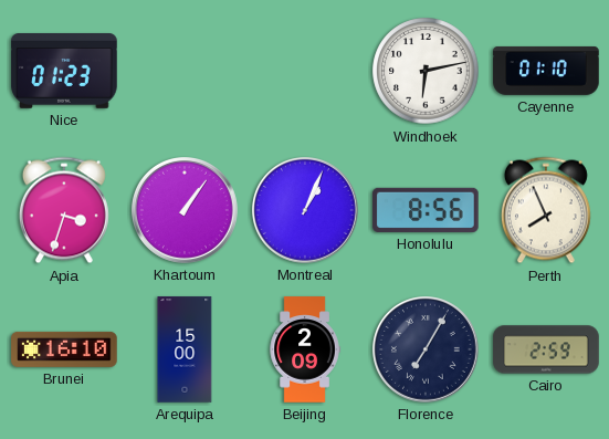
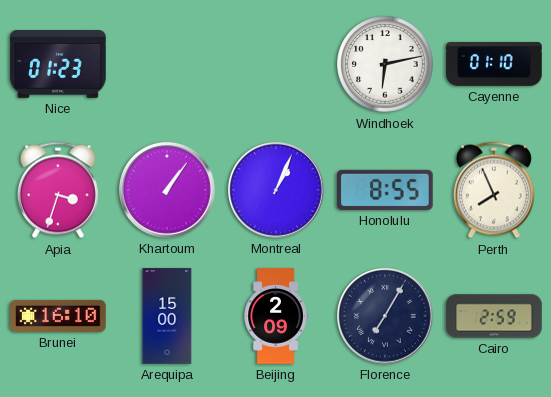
Honolulu: 8:56 -> 8:55
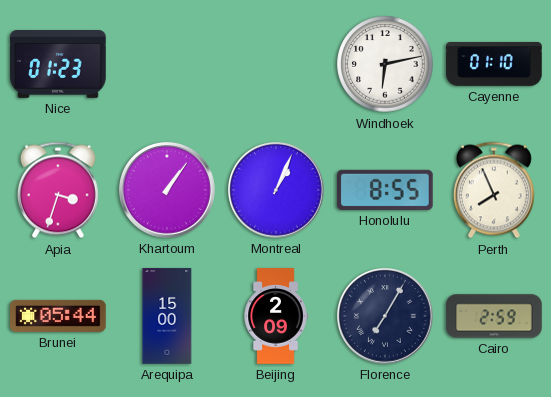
Brunei: 16:10 -> 05:44
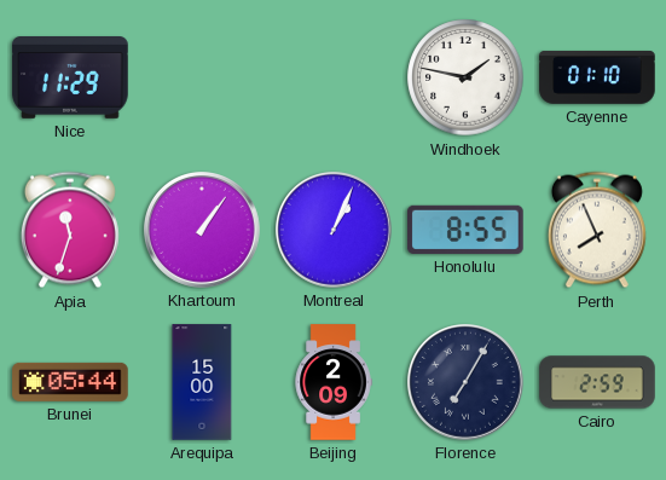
Nice: 01:23 -> 11:29
Windhoek: 6:13 -> 1:47
Apia: 3:33 -> 11:33
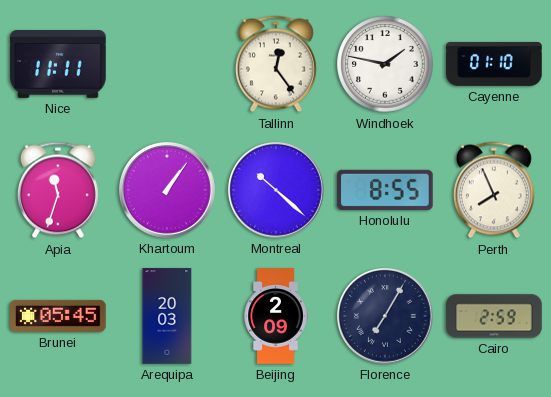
Nice: 11:29 -> 11:11
Tallinn: none -> 12:24
Montreal: 1:04 -> 10:22
Brunei: 05:44 -> 05:45
Arequipa: 15:00 -> 20:03
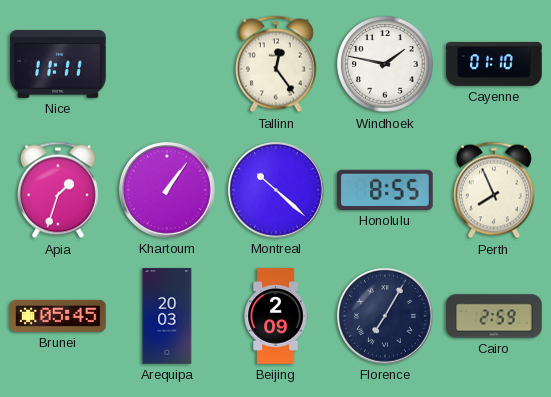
Apia: 11:33 -> 1:33
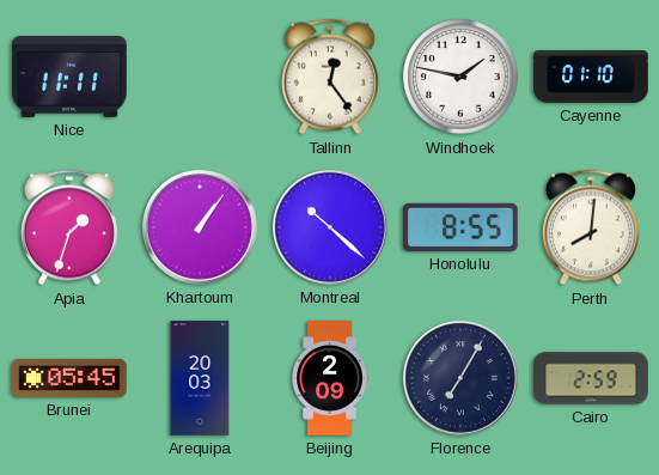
Perth: 7:56 -> 8:01
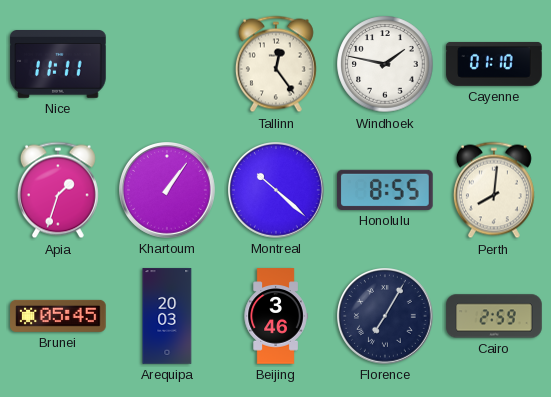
Beijing: 2:09 -> 3:46
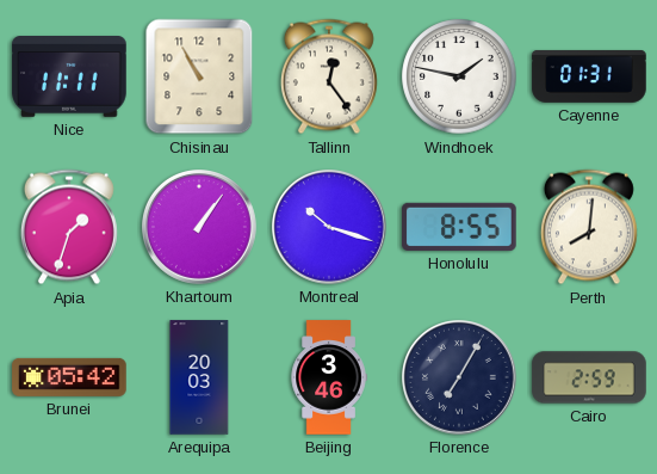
Chisinau: none -> 10:55
Cayenne: 01:10 -> 01:31
Montreal: 10:22 -> 10:18
Brunei: 05:45 -> 05:42
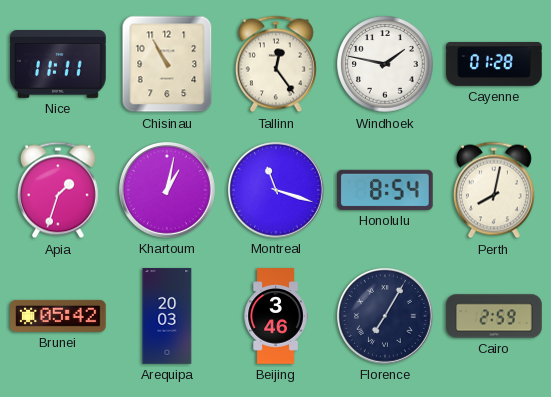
Cayenne: 01:31 -> 01:28
Khartoum: 1:06 -> 1:02
Montreal: 10:18 -> 11:18
Honolulu: 8:55 -> 8:54
Perth: 8:01 -> 8:02
